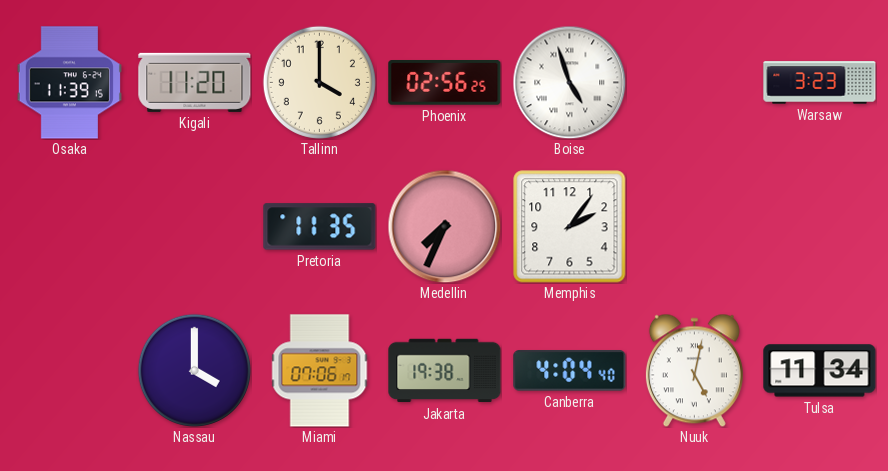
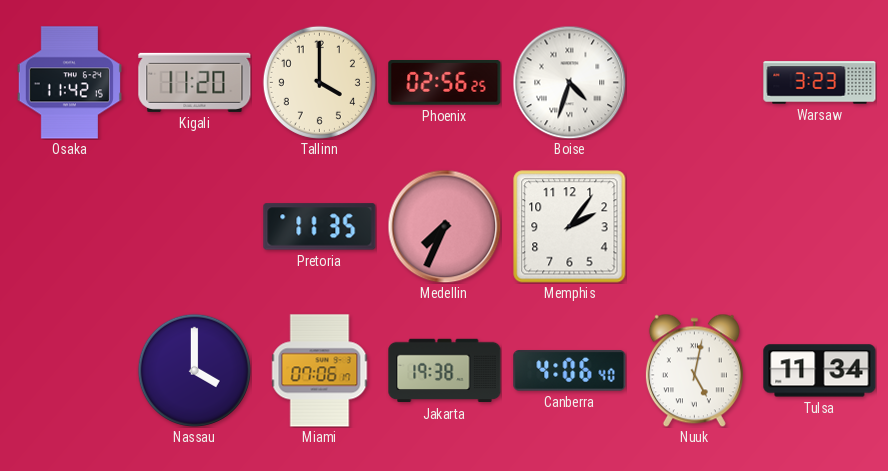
Osaka: 11:39 -> 11:42
Boise: 4:57 -> 4:33
Canberra: 4:04 -> 4:06
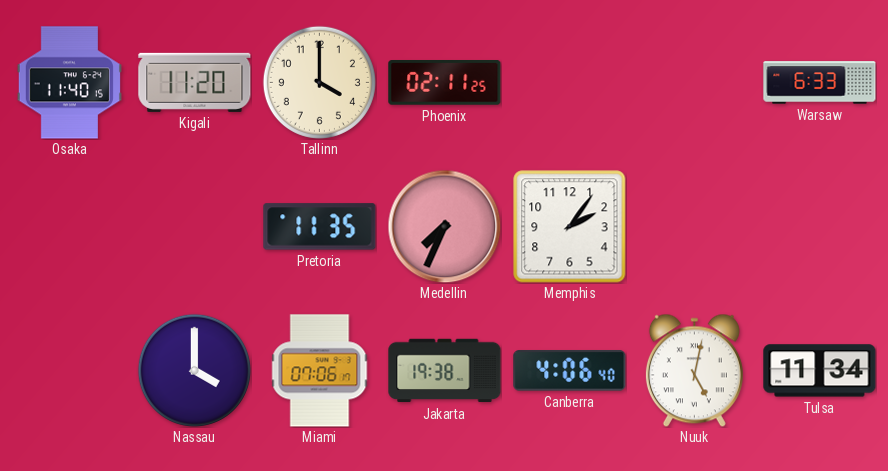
Osaka: 11:42 -> 11:40
Phoenix: 02:56 -> 02:11
Boise: 4:33 -> none
Warsaw: 3:23 -> 6:33
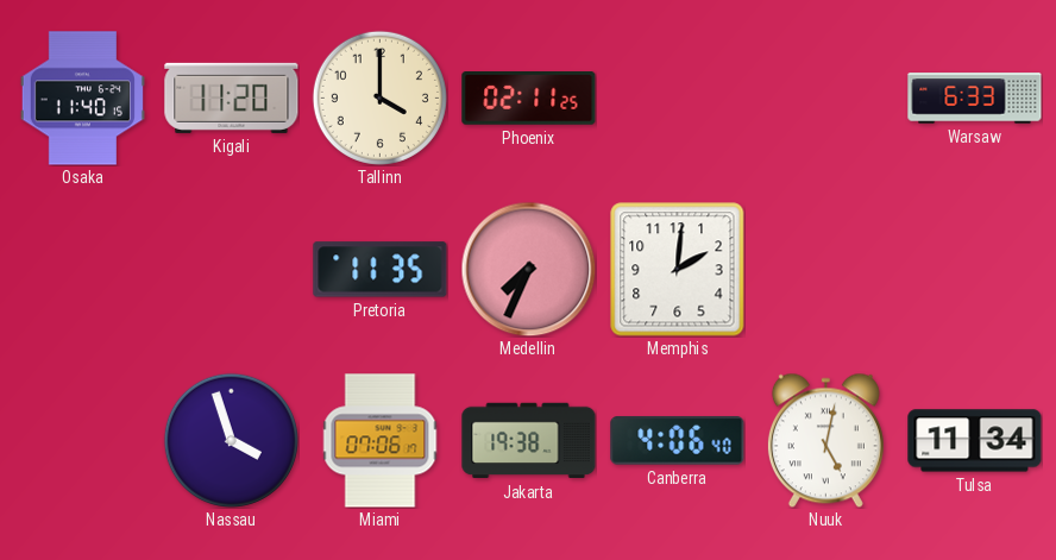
Memphis: 2:06 -> 2:01
Nassau: 4:00 -> 3:57
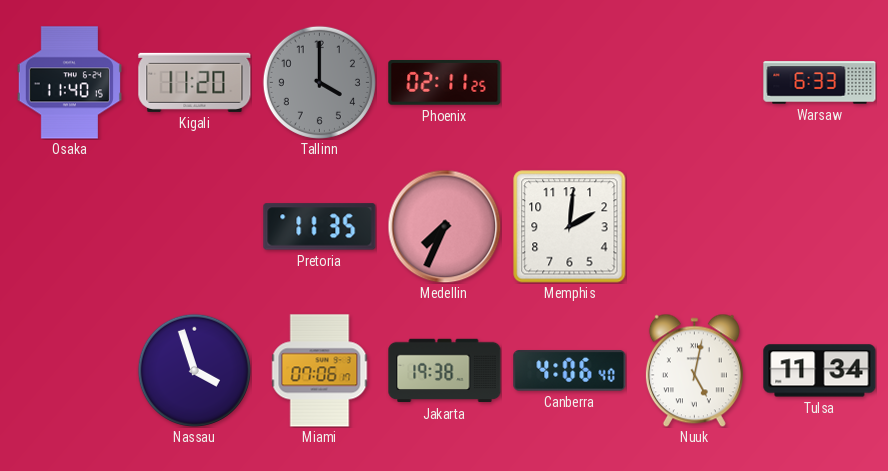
Tallinn dial: cream -> grey
